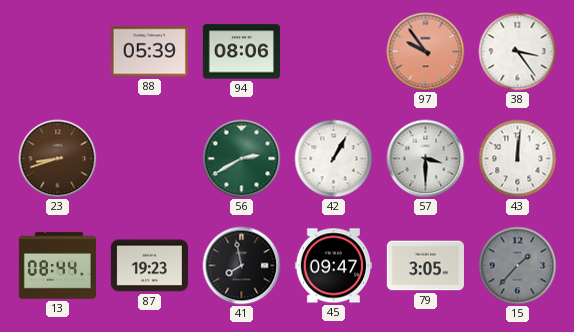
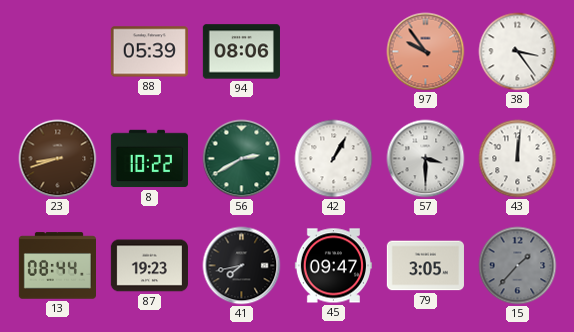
8: none -> 10:22
41: 7:58 -> 7:43
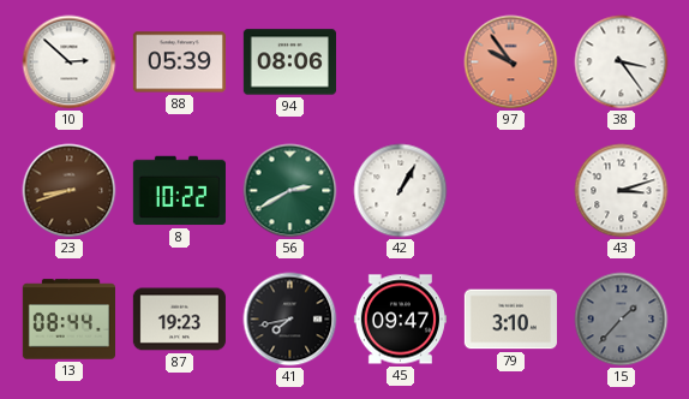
10: none -> 2:52
57: 3:30 -> none
43: 12:01 -> 3:12
79: 3:05 -> 3:10
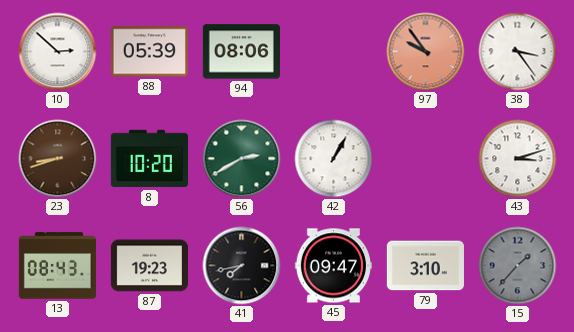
8: 10:22 -> 10:20
13: 08:44 -> 08:43
